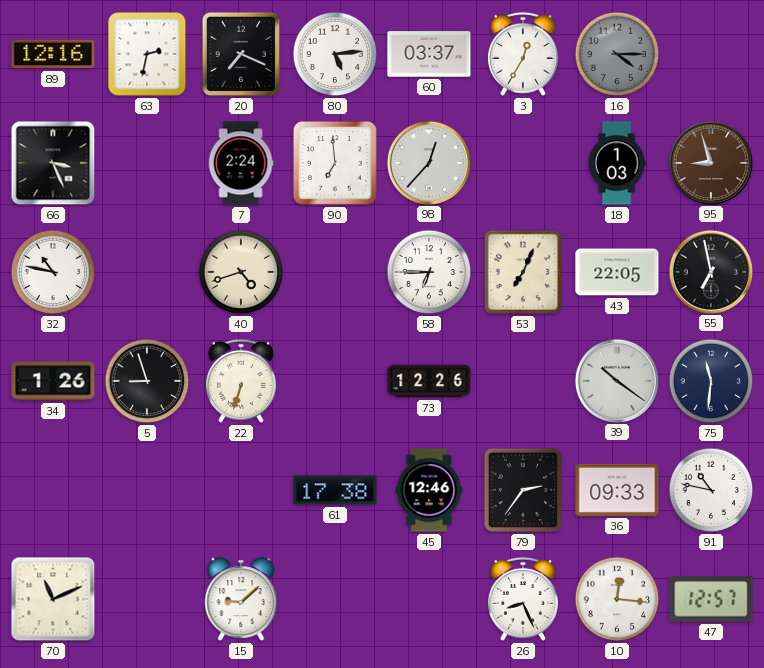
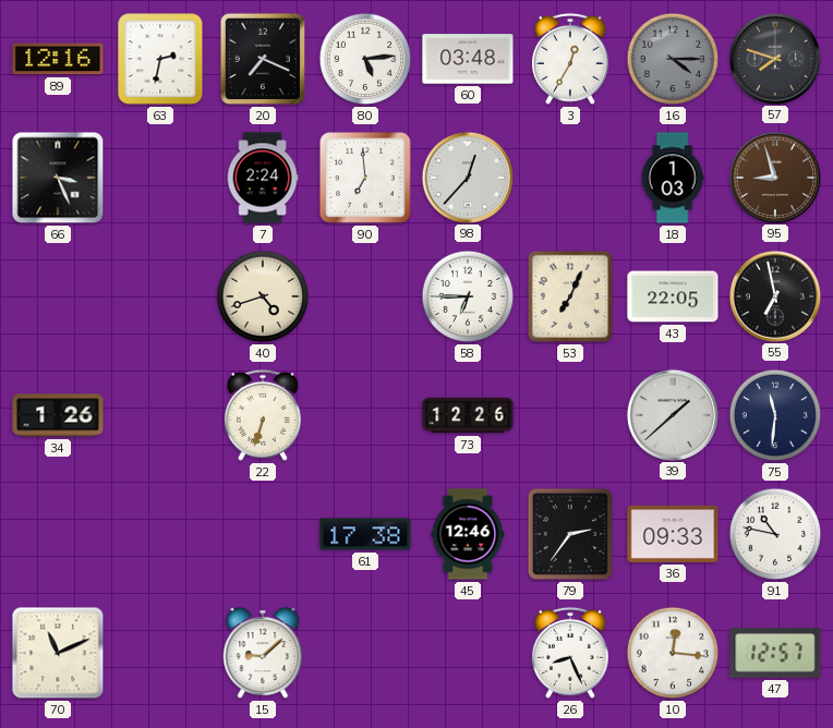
60: 03:37 -> 03:48
57: none -> 7:48
32: 10:47 -> none
5: 8:57 -> none
39: 10:21 -> 1:38
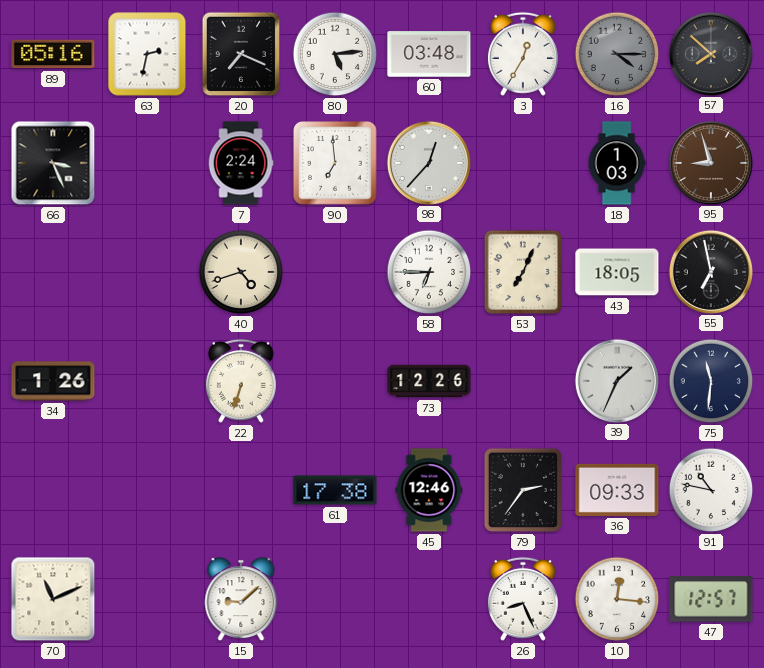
89: 12:16 -> 05:16
57: 7:48 -> 7:52
43: 22:05 -> 18:05
39: 1:38 -> 1:34
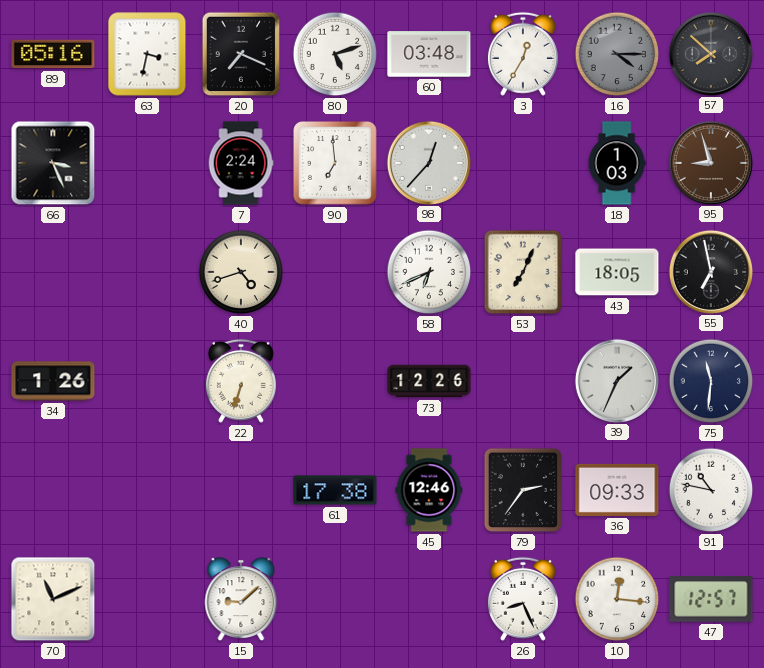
63: 2:32 -> 3:32
80: 5:14 -> 5:12
58: 6:45 -> 6:41
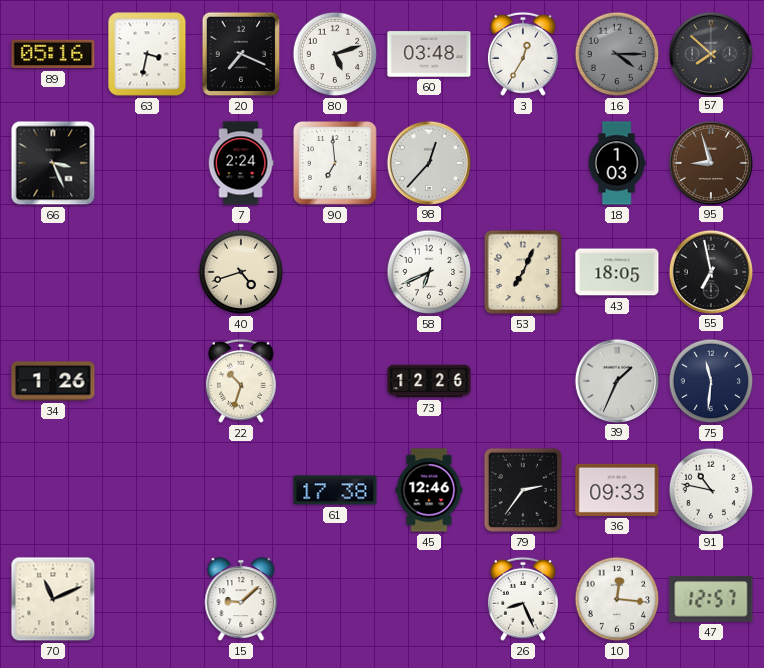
22: 6:33 -> 10:33
